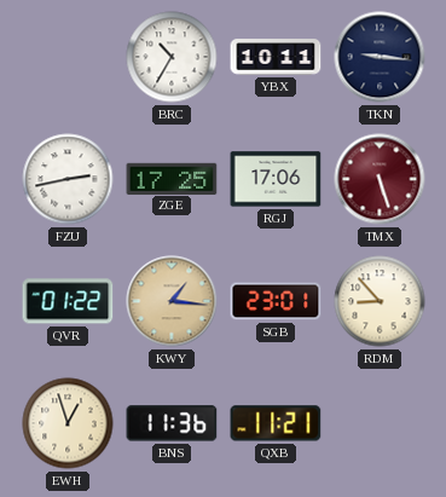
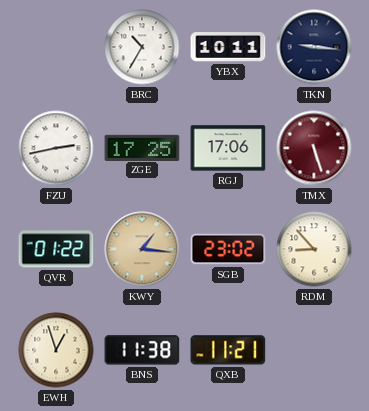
SGB: 23:01 -> 23:02
BNS: 11:36 -> 11:38
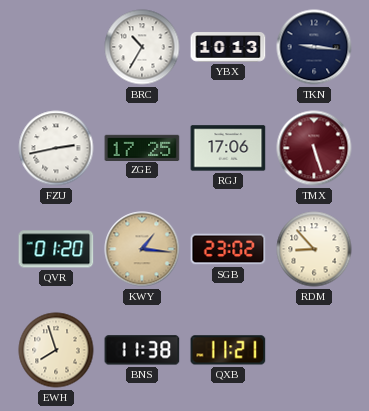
YBX: 10:11 -> 10:13
QVR: 01:22 -> 01:20
EWH: 12:57 -> 7:57
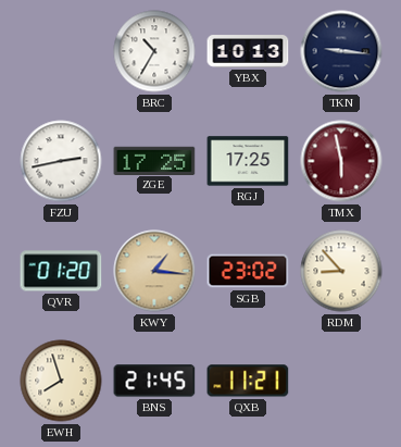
RGJ: 17:06 -> 17:25
TMX: 5:27 -> 5:58
BNS: 11:38 -> 21:45
